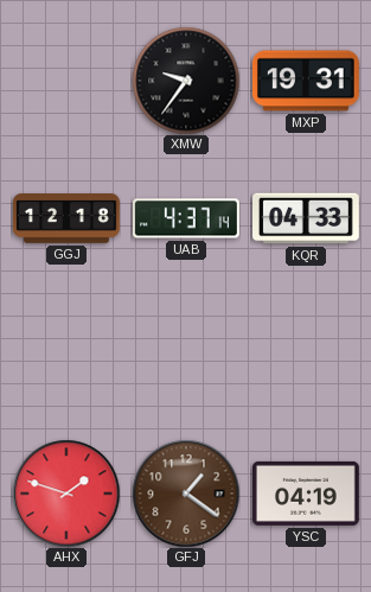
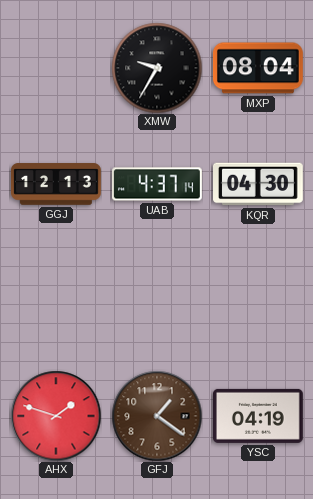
XMW: 9:36 -> 9:35
MXP: 19:31 -> 08:04
GGJ: 12:18 -> 12:13
KQR: 04:33 -> 04:30
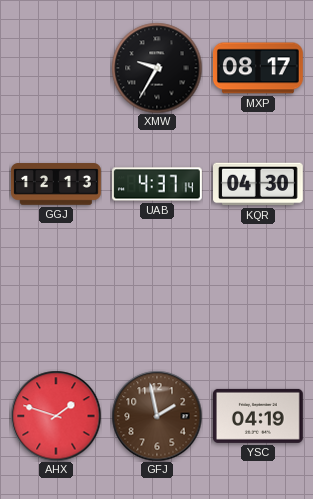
MXP: 08:04 -> 08:17
GFJ: 1:21 -> 1:58
